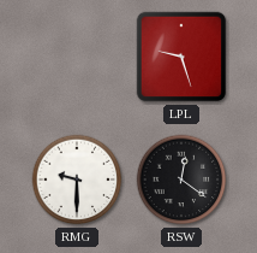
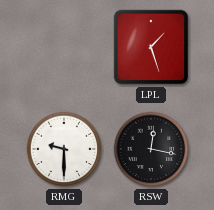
LPL: 9:27 -> 1:27
RSW: 12:21 -> 12:17
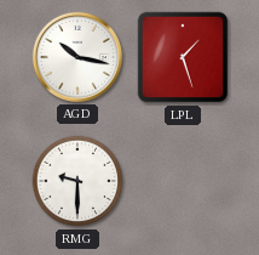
AGD: none -> 10:17
RSW: 12:17 -> none
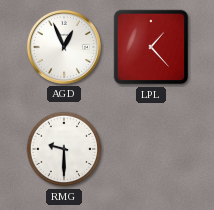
AGD: 10:17 -> 12:56
LPL: 1:27 -> 1:23
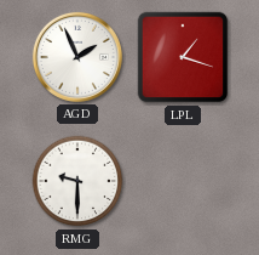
AGD: 12:56 -> 1:56
LPL: 1:23 -> 1:18
